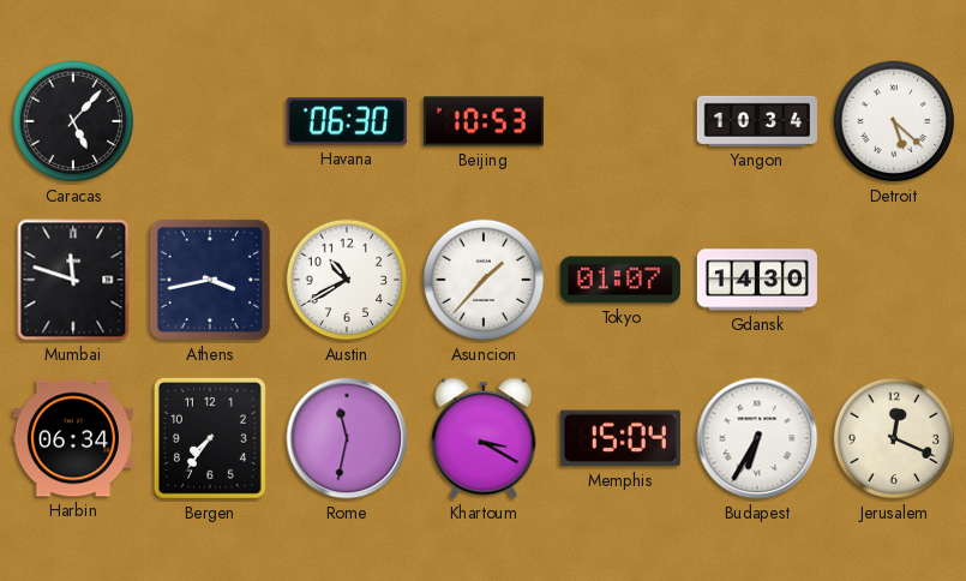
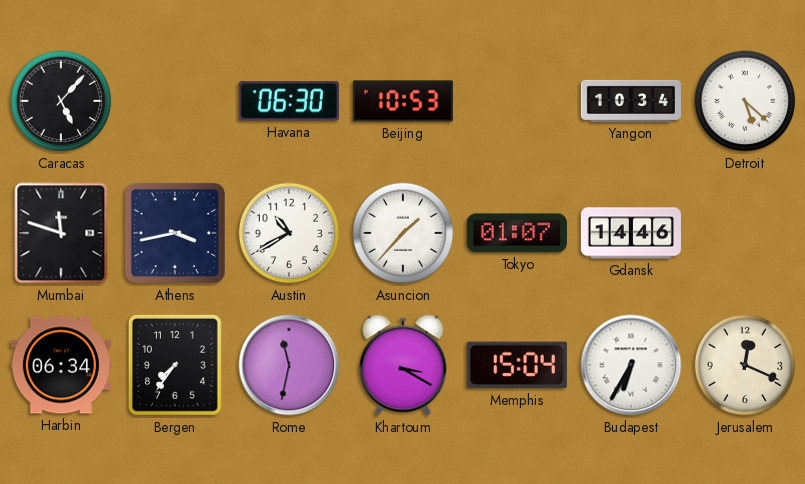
Gdansk: 14:30 -> 14:46
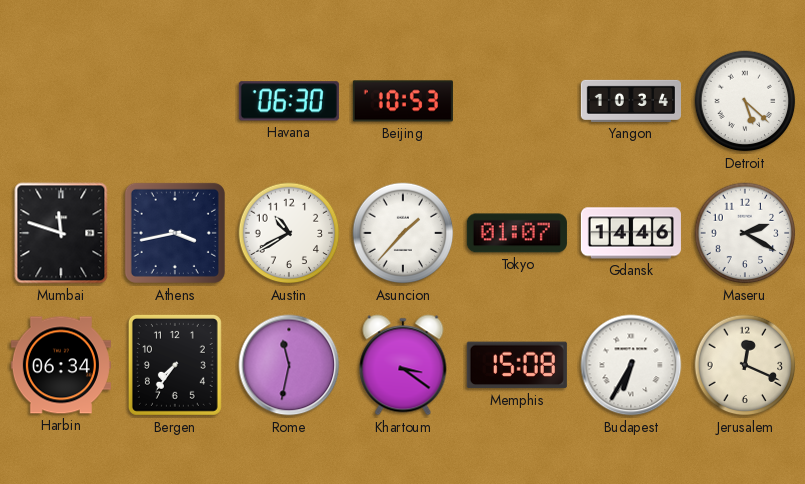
Caracas: 5:07 -> none
Maseru: none -> 2:20
Khartoum: 3:20 -> 3:21
Memphis: 15:04 -> 15:08
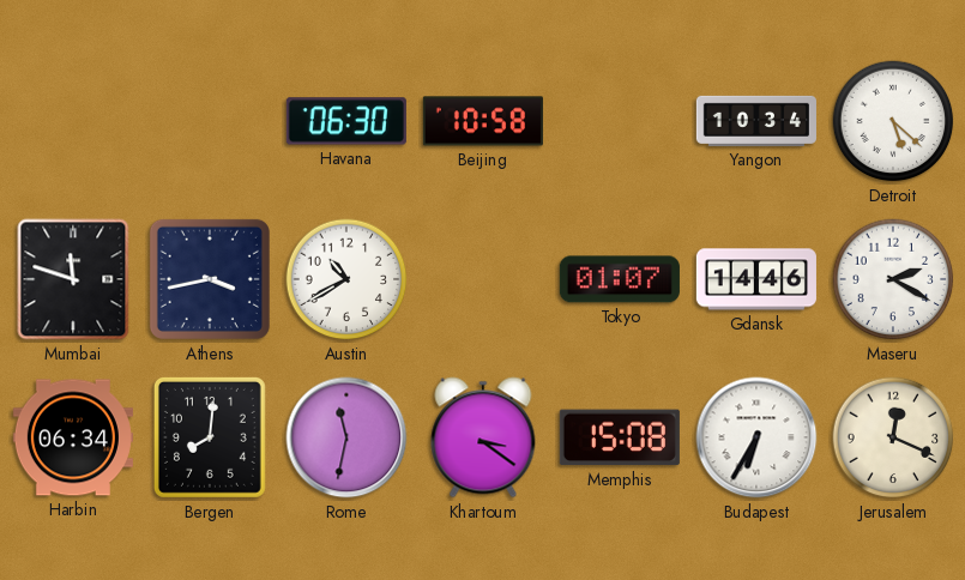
Beijing: 10:53 -> 10:58
Asuncion: 1:37 -> none
Bergen: 7:36 -> 8:01
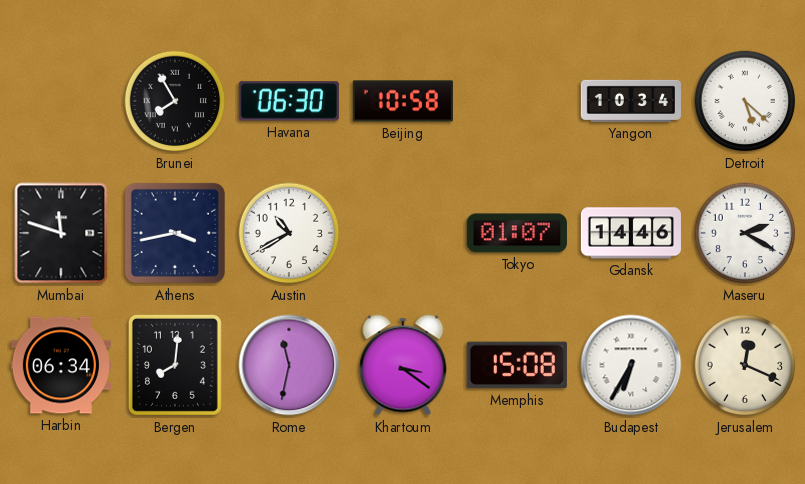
Brunei: none -> 7:55
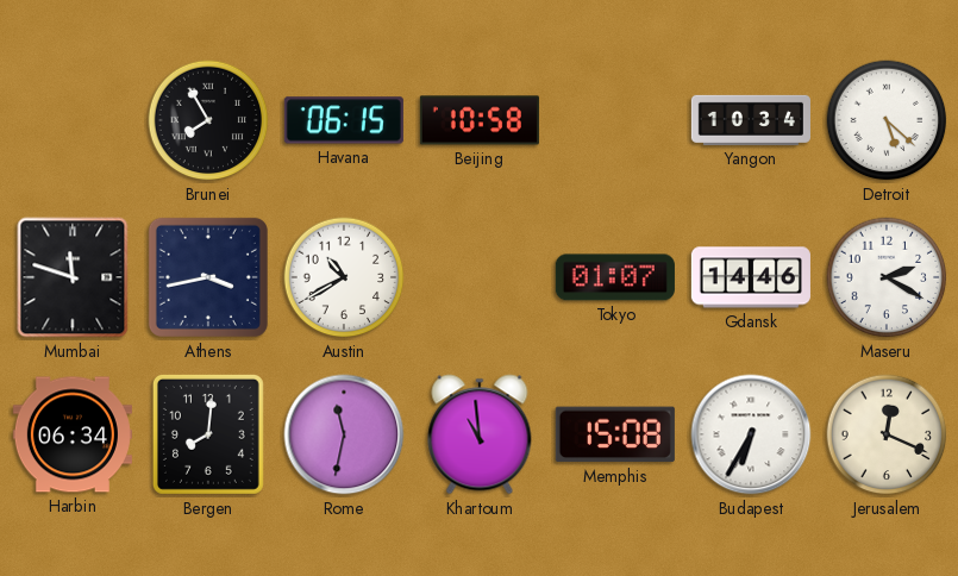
Havana: 06:30 -> 06:15
Khartoum: 3:21 -> 10:59
